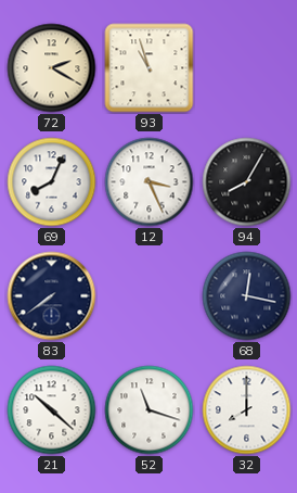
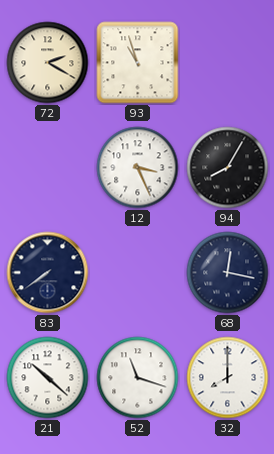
69: 8:04 -> none
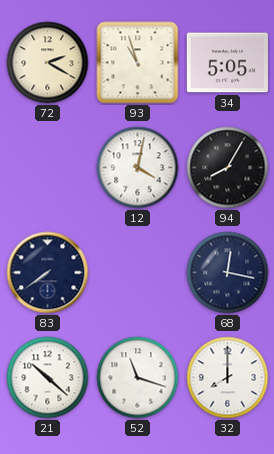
34: none -> 5:05
12: 3:26 -> 4:02
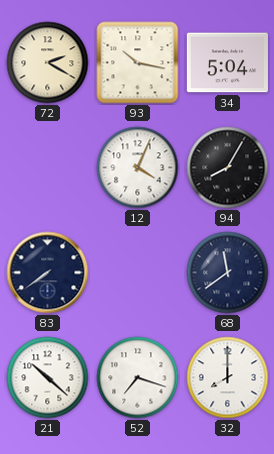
93: 10:57 -> 10:17
34: 5:05 -> 5:04
12: 4:02 -> 4:04
68: 12:17 -> 11:39
52: 11:18 -> 7:18
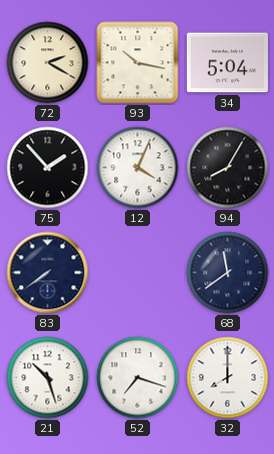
75: none -> 1:53
21: 10:22 -> 10:27
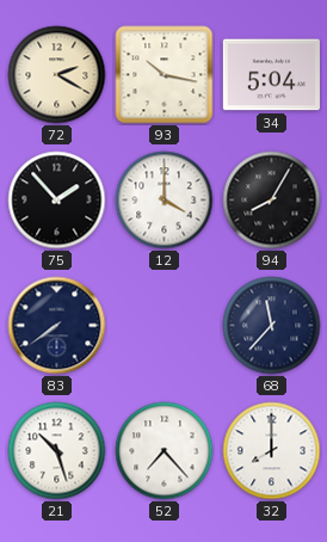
12: 4:04 -> 4:00
68: 11:39 -> 11:37
52: 7:18 -> 7:23
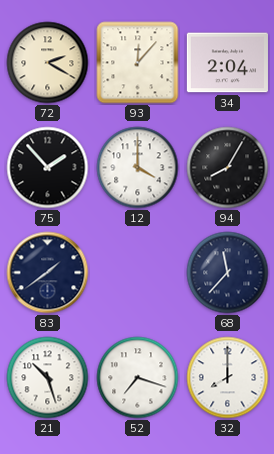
93: 10:17 -> 12:07
34: 5:04 -> 2:04
83: 7:39 -> 1:39
52: 7:23 -> 7:18
